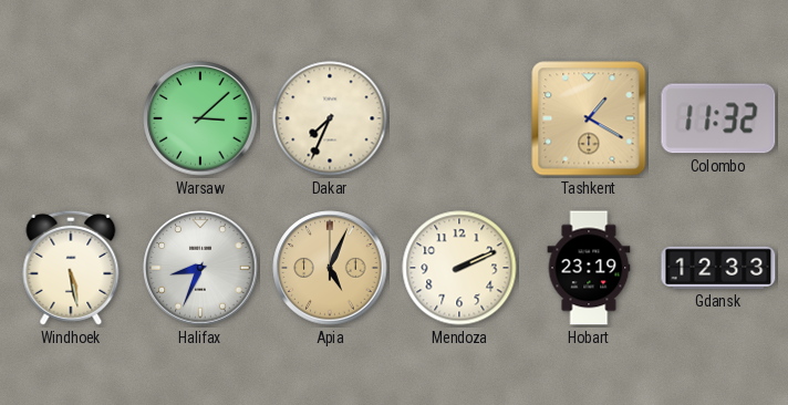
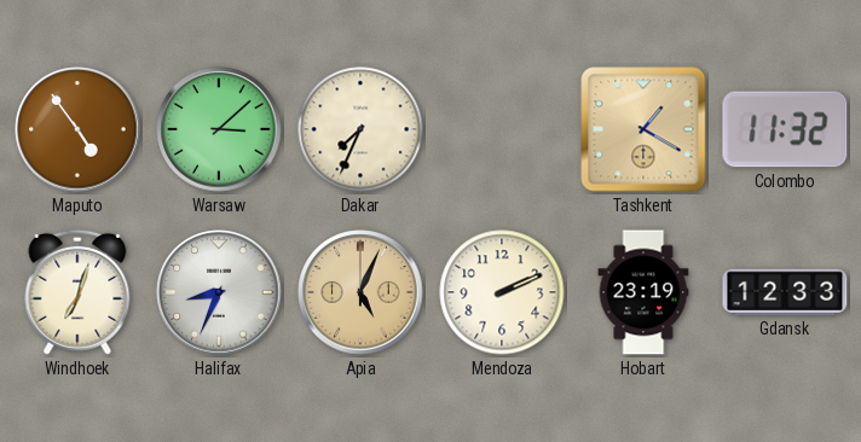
Maputo: none -> 4:54
Windhoek: 5:28 -> 7:03
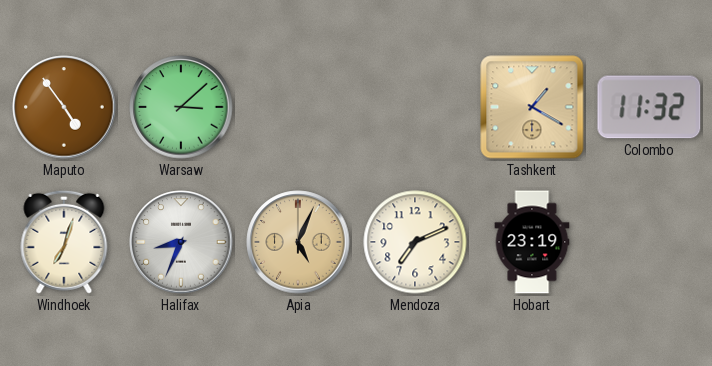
Dakar: 7:34 -> none
Mendoza: 2:11 -> 7:11
Gdansk: 12:33 -> none
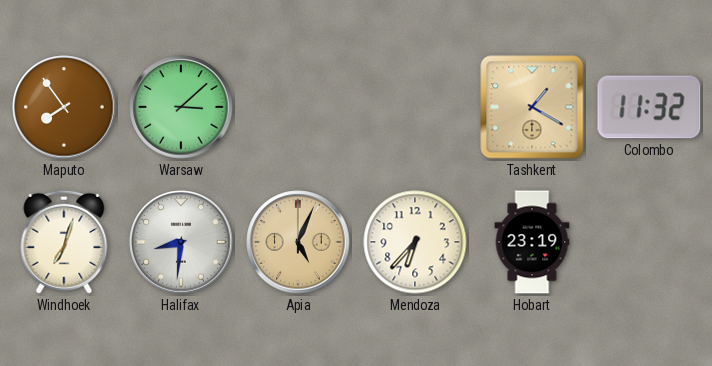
Maputo: 4:54 -> 7:54
Halifax: 8:34 -> 8:31
Mendoza: 7:11 -> 6:37
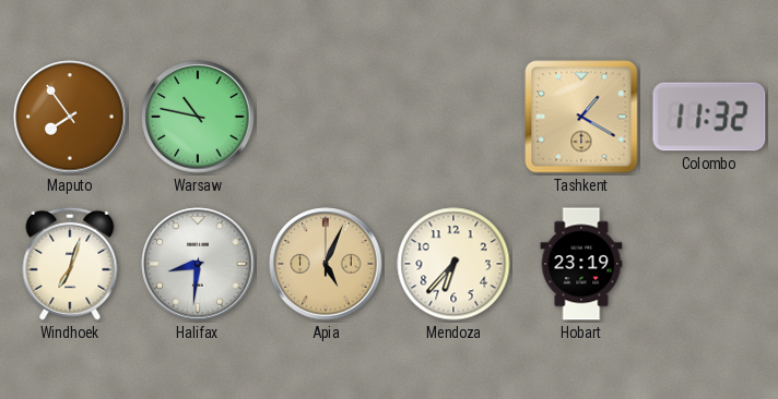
Warsaw: 3:08 -> 10:47
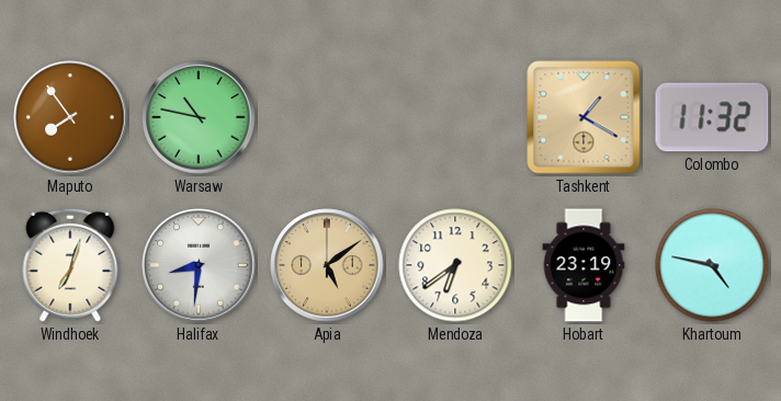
Apia: 5:04 -> 5:09
Mendoza: 6:37 -> 6:39
Khartoum: none -> 4:47
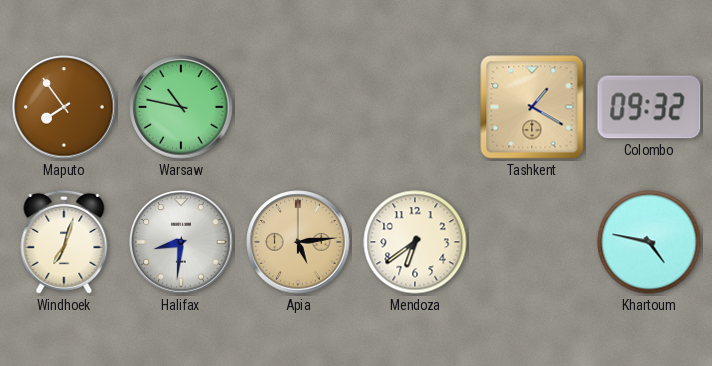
Colombo: 11:32 -> 09:32
Apia: 5:09 -> 5:14
Hobart: 23:19 -> none
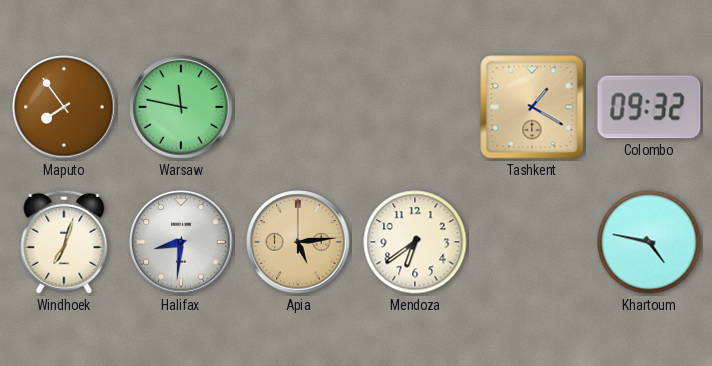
Warsaw: 10:47 -> 11:47
